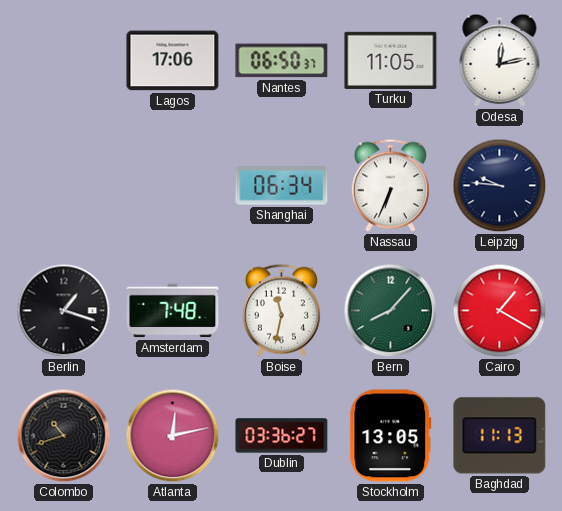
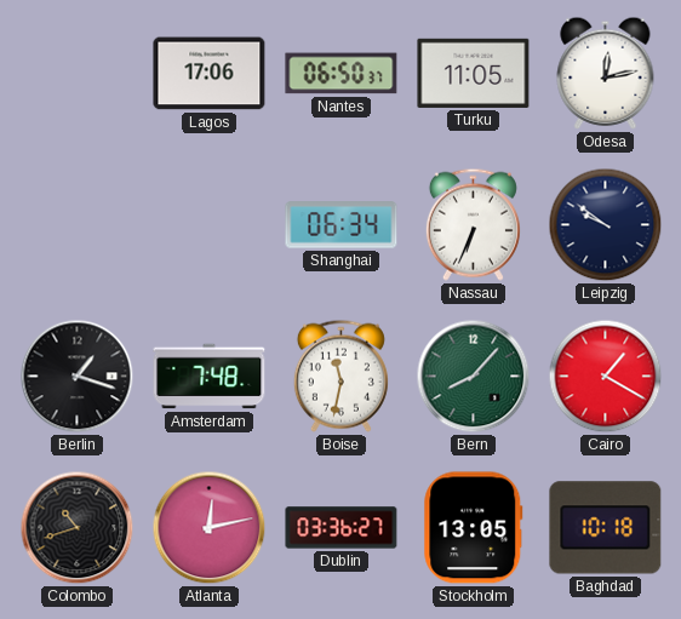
Leipzig: 9:46 -> 9:51
Baghdad: 11:13 -> 10:18
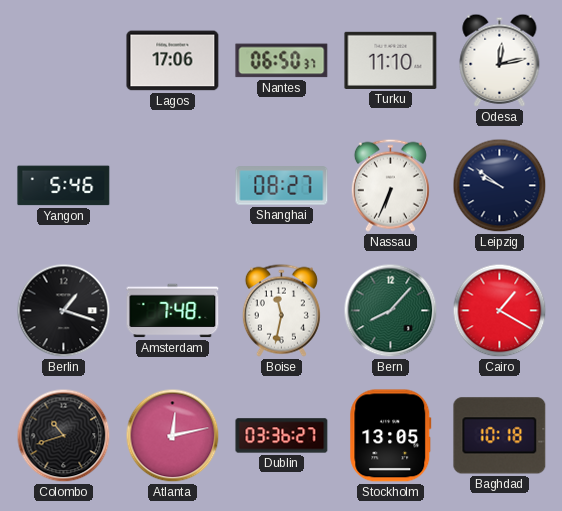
Turku: 11:05 -> 11:10
Yangon: none -> 5:46
Shanghai: 06:34 -> 08:27
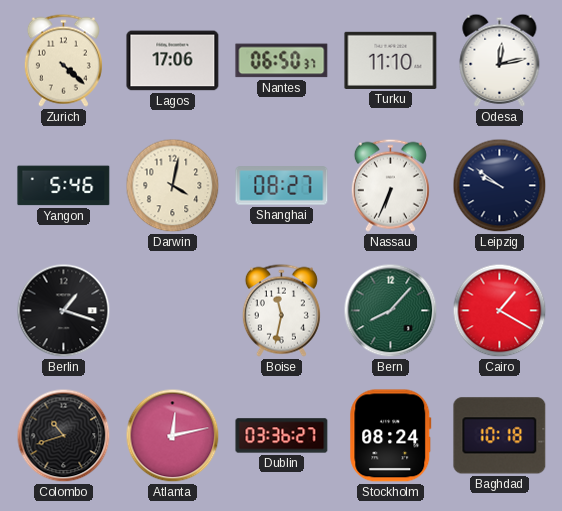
Zurich: none -> 4:22
Darwin: none -> 4:02
Amsterdam: 7:48 -> none
Stockholm: 13:05 -> 08:24
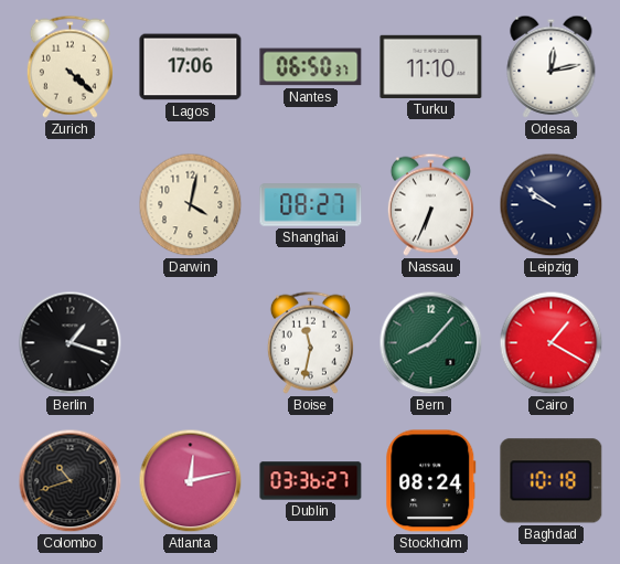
Yangon: 5:46 -> none
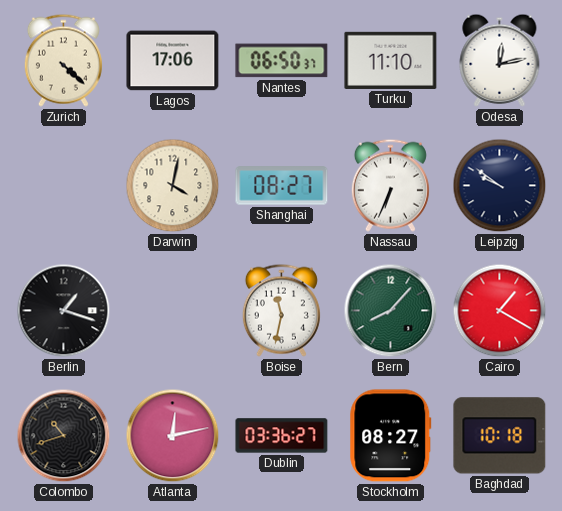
Stockholm: 08:24 -> 08:27
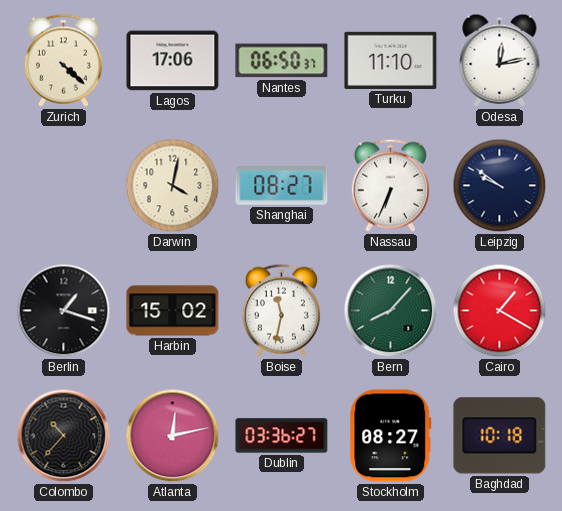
Harbin: none -> 15:02
Colombo: 10:42 -> 10:37
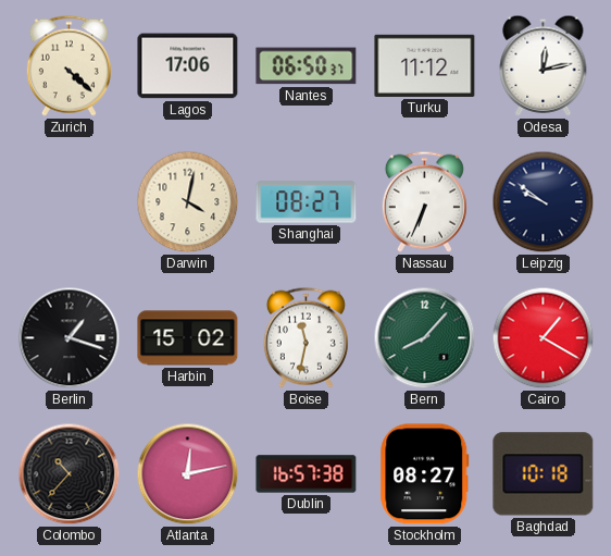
Turku: 11:10 -> 11:12
Dublin: 03:36 -> 16:57
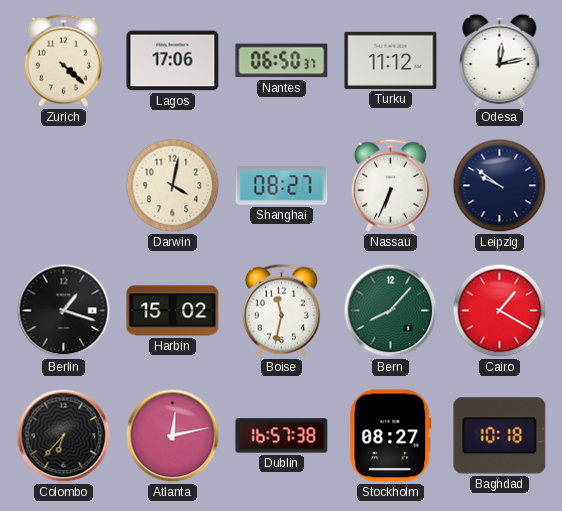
Colombo: 10:37 -> 6:37
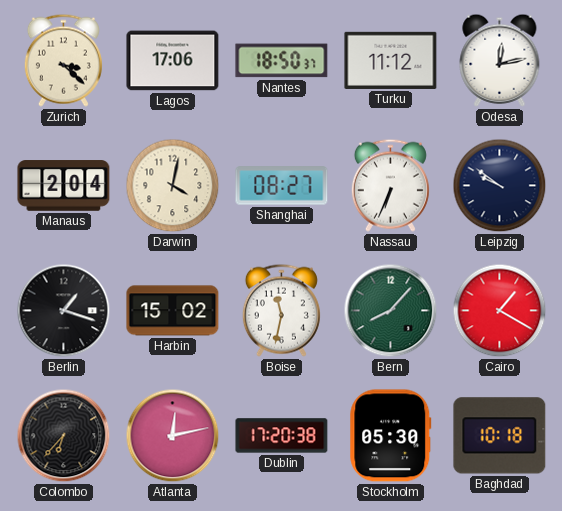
Zurich: 4:22 -> 3:22
Nantes: 06:50 -> 18:50
Manaus: none -> 2:04
Dublin: 16:57 -> 17:20
Stockholm: 08:27 -> 05:30
